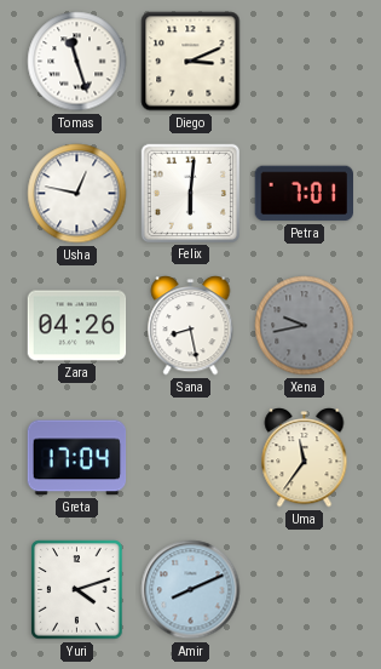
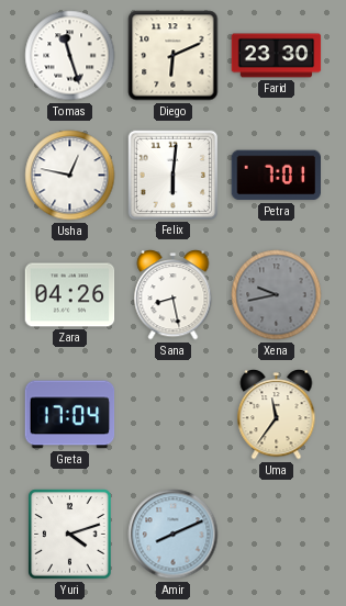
Diego: 3:11 -> 6:11
Farid: none -> 23:30
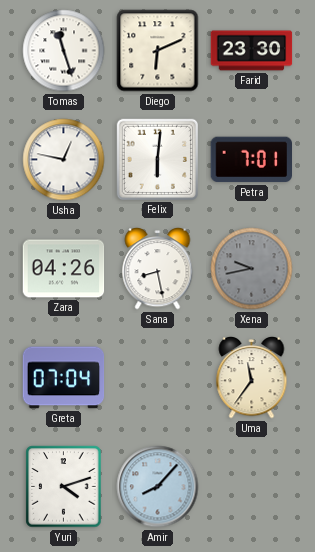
Greta: 17:04 -> 07:04
Amir: 8:11 -> 8:07
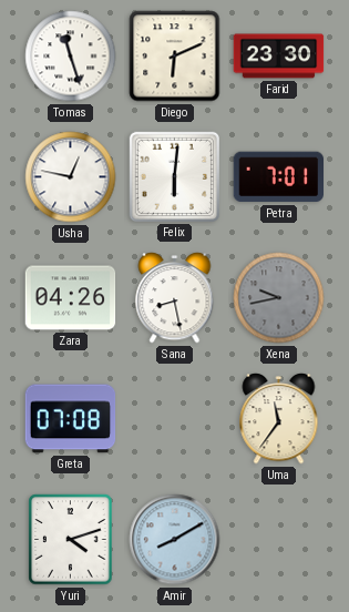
Greta: 07:04 -> 07:08
Amir: 8:07 -> 8:10
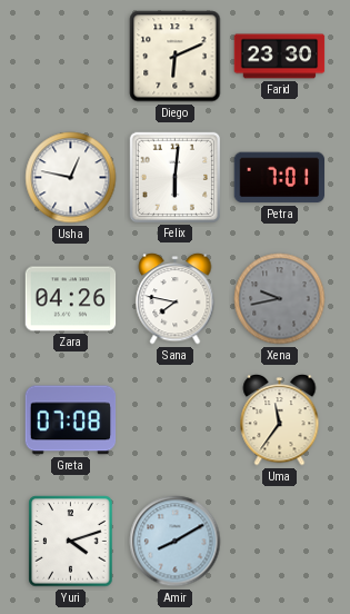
Tomas: 11:27 -> none
Sana: 8:28 -> 7:47
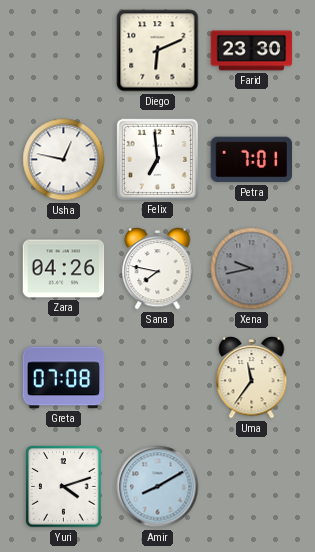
Felix: 6:01 -> 6:59
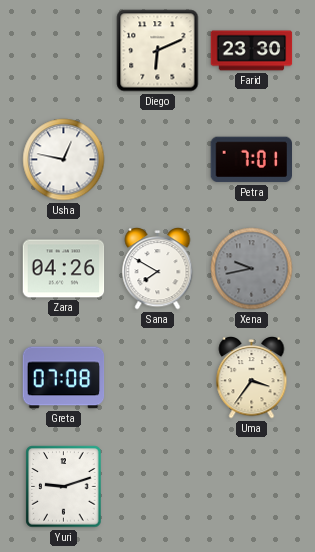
Felix: 6:59 -> none
Sana: 7:47 -> 7:50
Uma: 11:36 -> 3:36
Yuri: 4:12 -> 9:12
Amir: 8:10 -> none
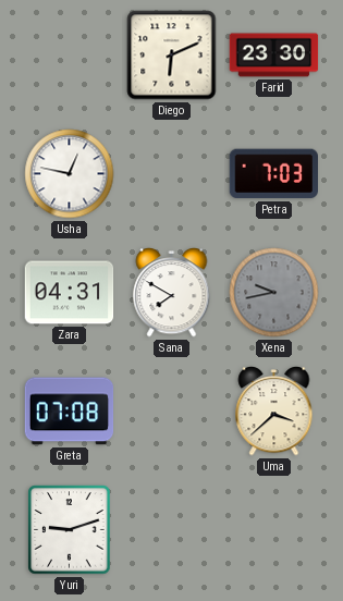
Petra: 7:01 -> 7:03
Zara: 04:26 -> 04:31
Uma: 3:36 -> 3:38
